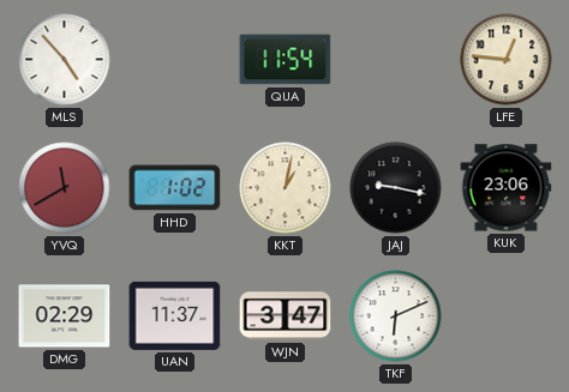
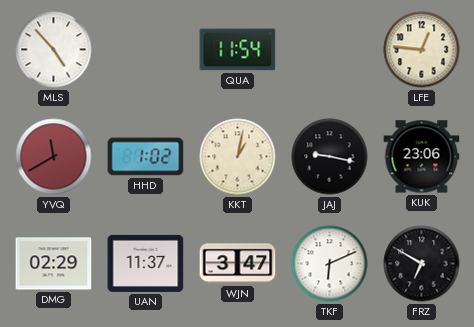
FRZ: none -> 6:50
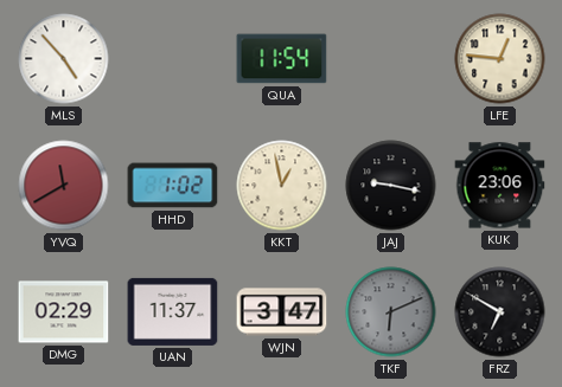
KKT: 1:02 -> 12:58
TKF dial: white -> grey
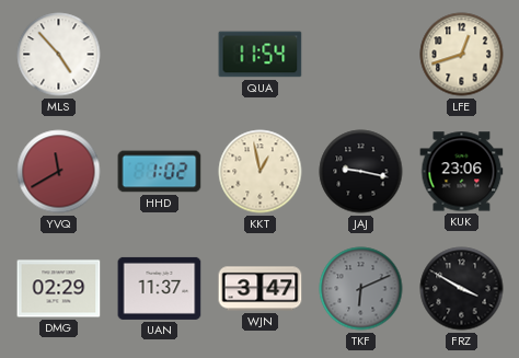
LFE: 12:46 -> 12:42
FRZ: 6:50 -> 3:50
